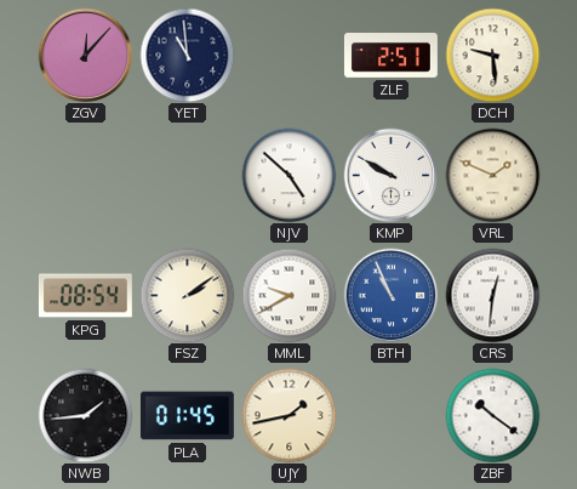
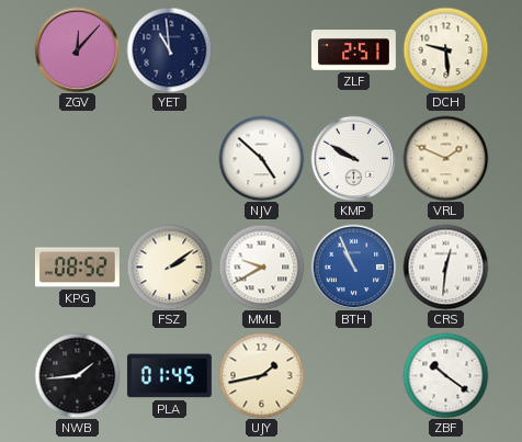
KPG: 08:54 -> 08:52
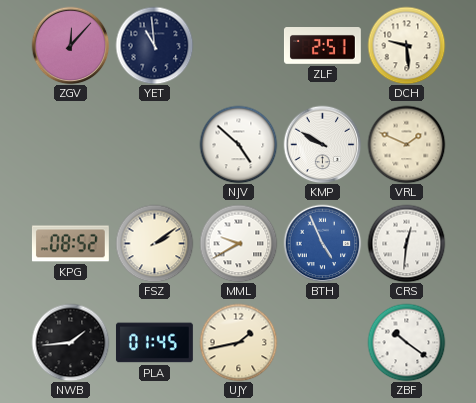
BTH: 10:56 -> 4:56
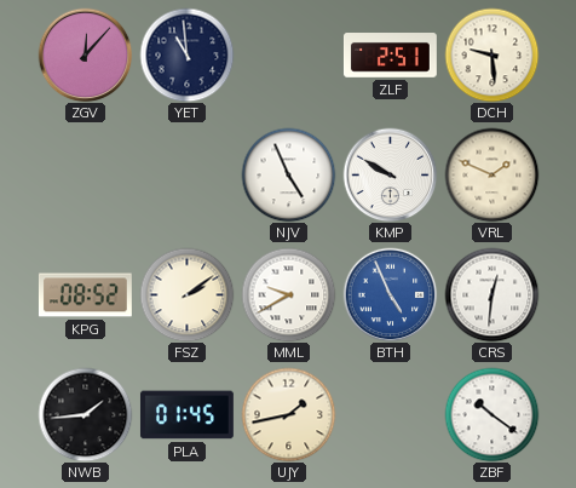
NJV: 4:52 -> 4:56
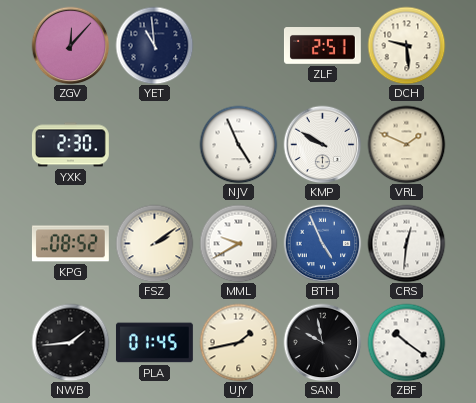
YXK: none -> 2:30
SAN: none -> 9:58
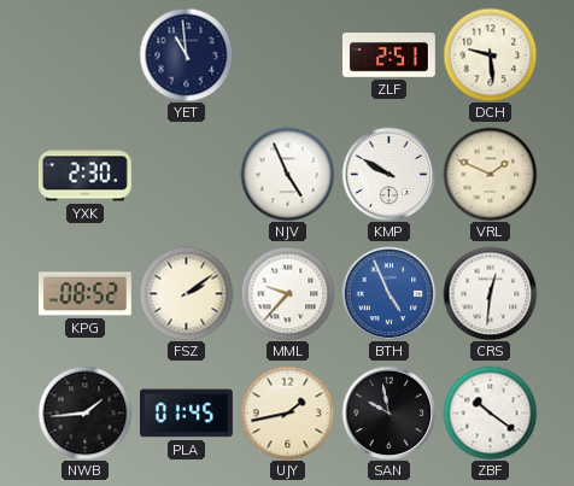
ZGV: 12:07 -> none
MML: 9:40 -> 9:37
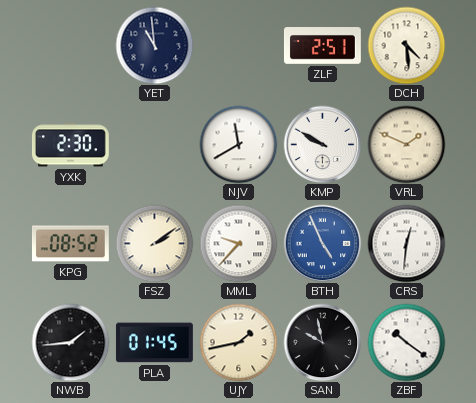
DCH: 9:29 -> 4:29
NJV: 4:56 -> 11:40
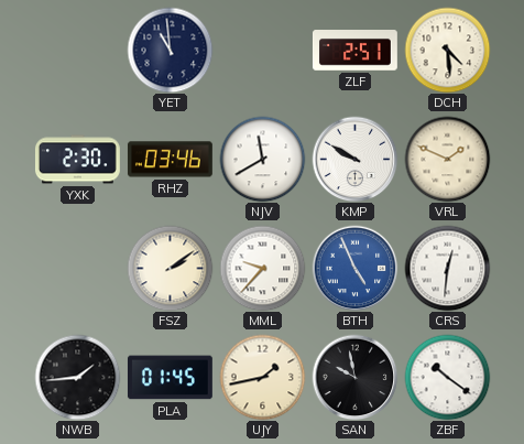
RHZ: none -> 03:46
KPG: 08:52 -> none
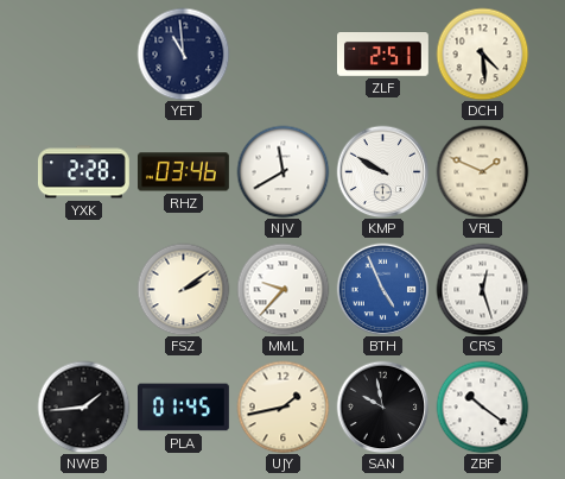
YXK: 2:30 -> 2:28
CRS: 12:31 -> 12:27
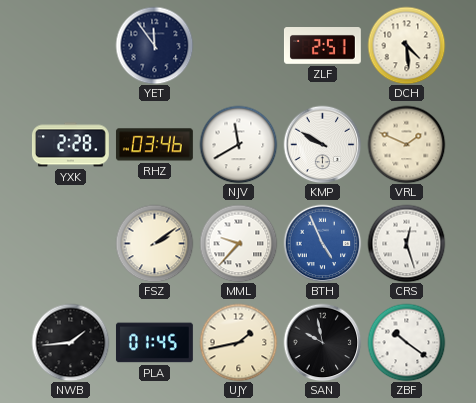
YET: 10:59 -> 11:54
